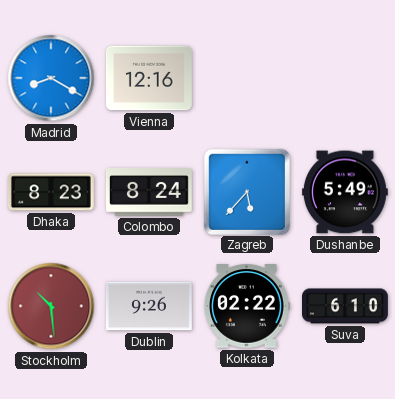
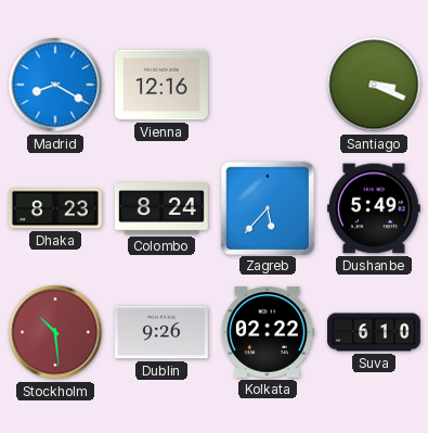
Santiago: none -> 3:19
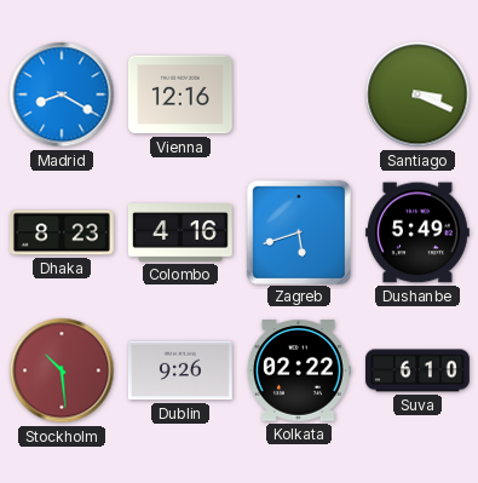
Colombo: 8:24 -> 4:16
Zagreb: 5:37 -> 5:42
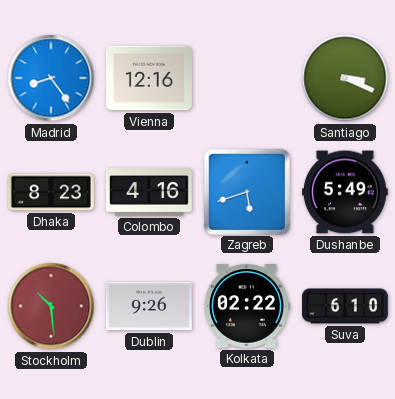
Madrid: 8:20 -> 8:24
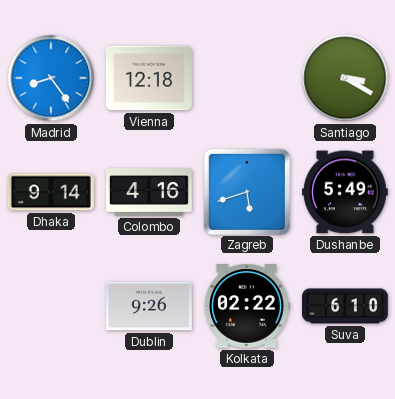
Vienna: 12:16 -> 12:18
Santiago: 3:19 -> 3:20
Dhaka: 8:23 -> 9:14
Stockholm: 10:29 -> none
